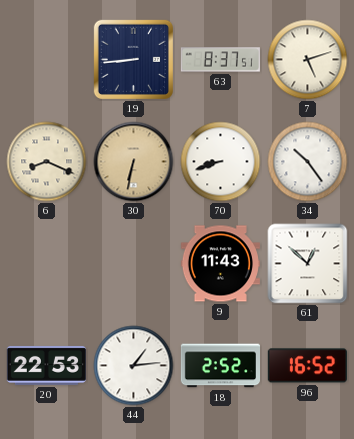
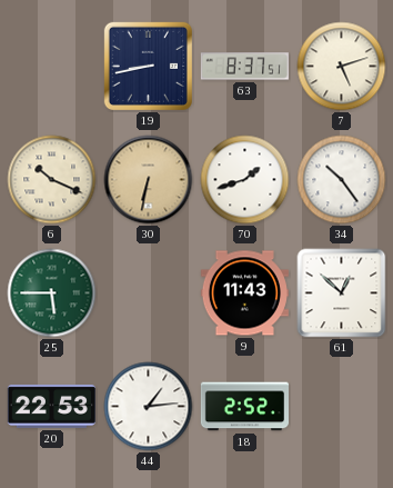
19: 8:44 -> 8:43
6: 8:19 -> 10:19
70: 8:42 -> 1:42
25: none -> 5:45
96: 16:52 -> none
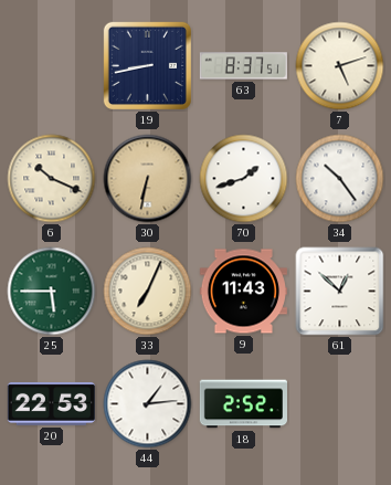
33: none -> 7:04
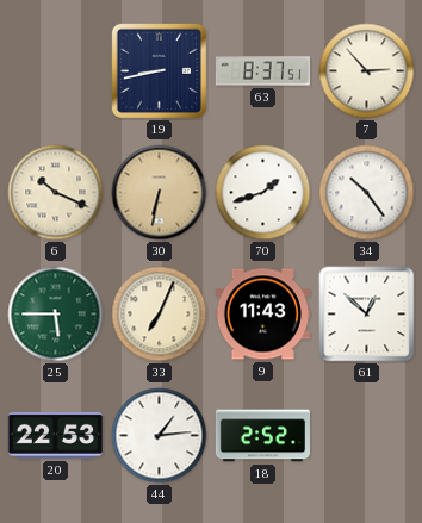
7: 5:12 -> 2:53
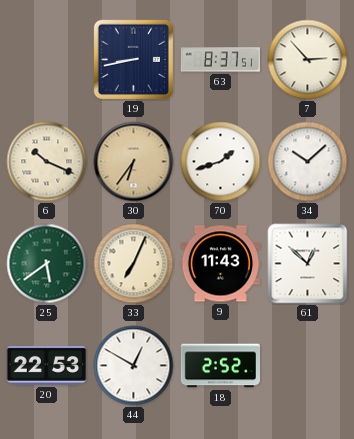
30: 6:32 -> 6:36
34: 10:24 -> 10:08
25: 5:45 -> 5:39
44: 1:14 -> 12:50
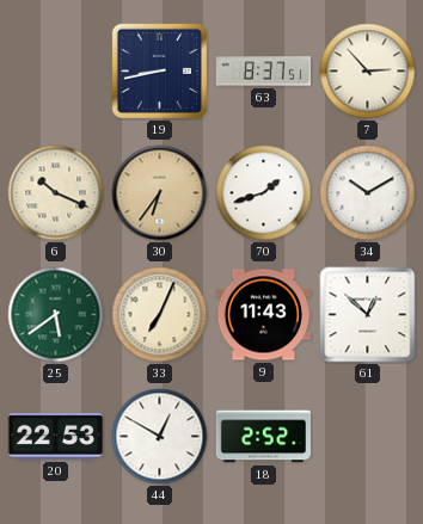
34: 10:08 -> 10:10
